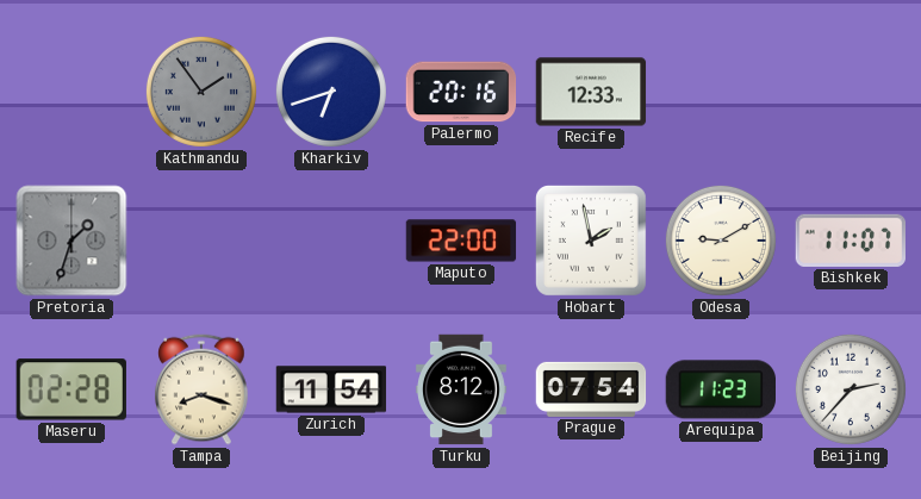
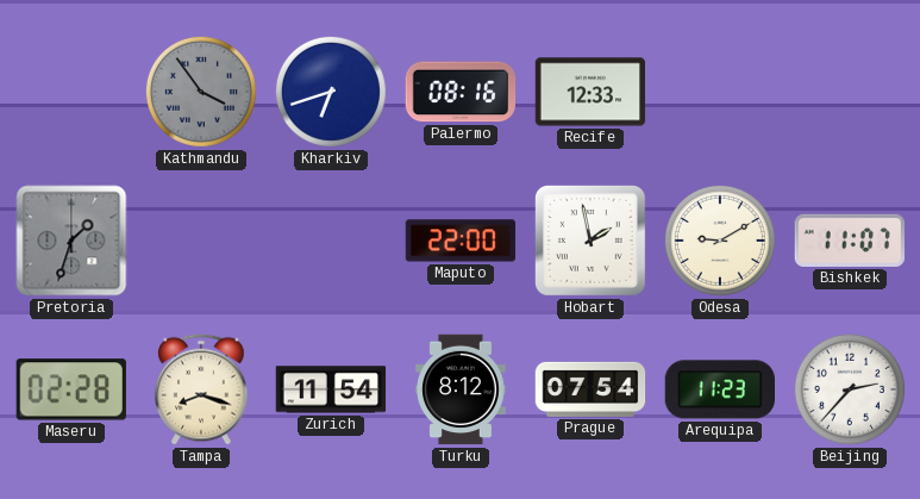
Kathmandu: 1:54 -> 3:54
Palermo: 20:16 -> 08:16
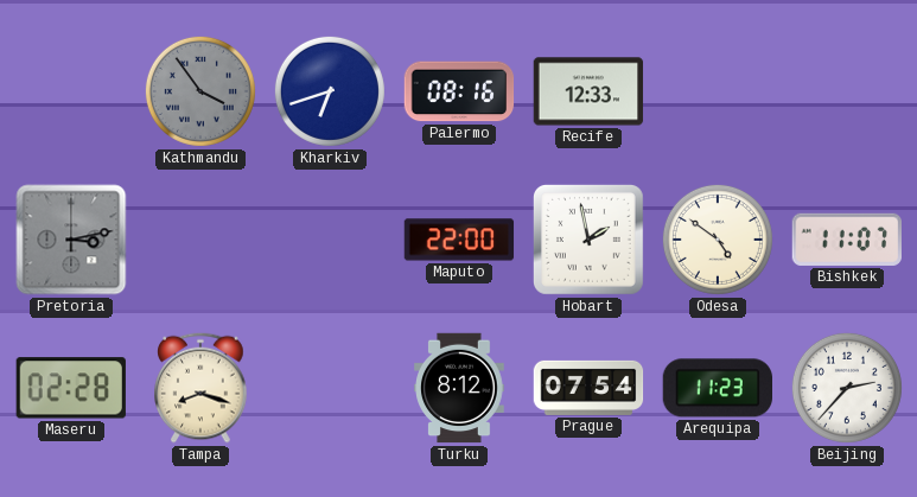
Pretoria: 1:33 -> 3:13
Odesa: 9:10 -> 4:51
Zurich: 11:54 -> none
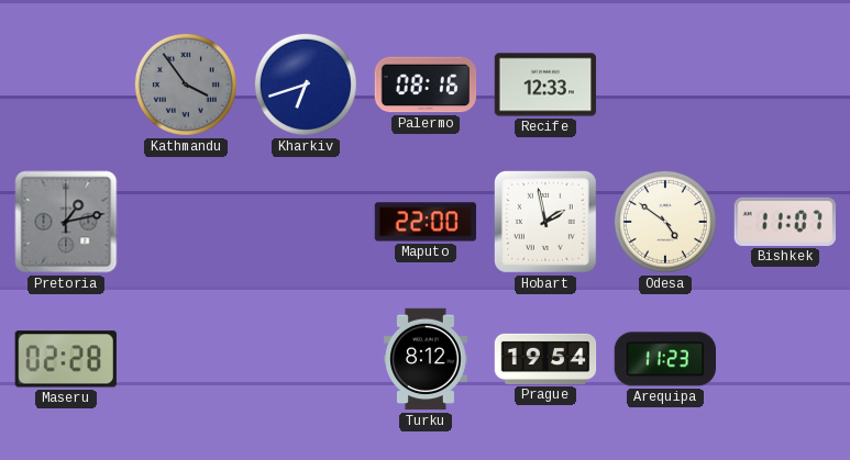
Pretoria: 3:13 -> 1:13
Tampa: 8:18 -> none
Prague: 07:54 -> 19:54
Beijing: 2:37 -> none
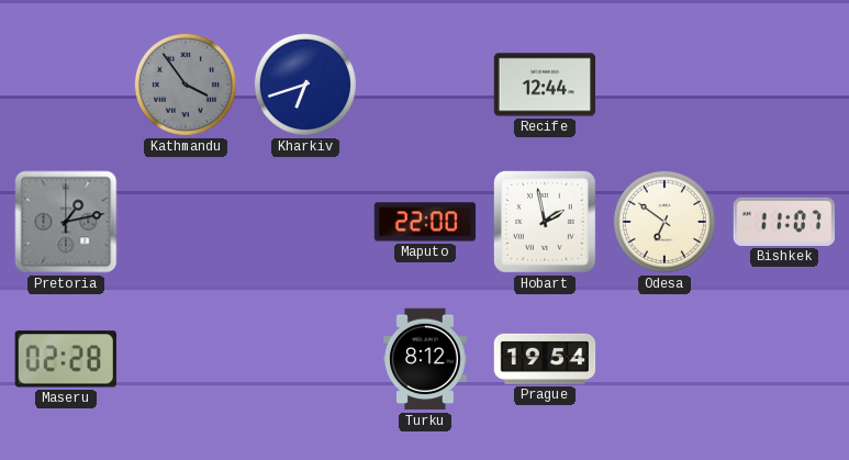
Palermo: 08:16 -> none
Recife: 12:33 -> 12:44
Odesa: 4:51 -> 6:51
Arequipa: 11:23 -> none
